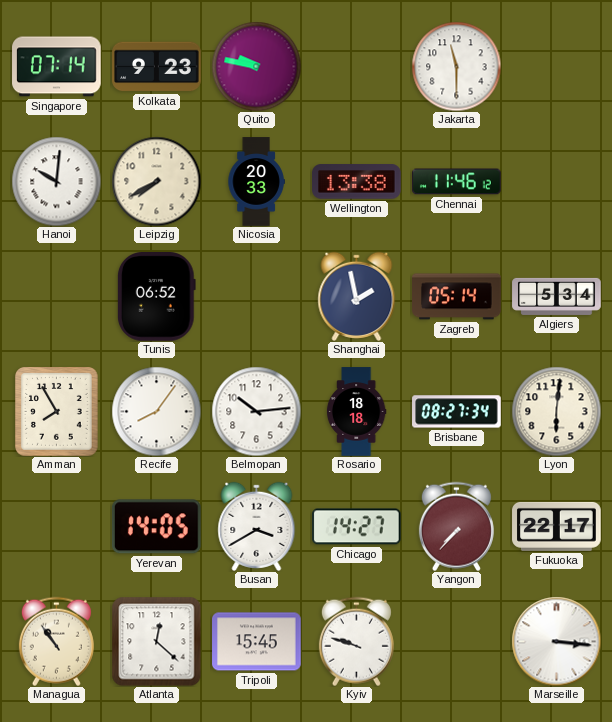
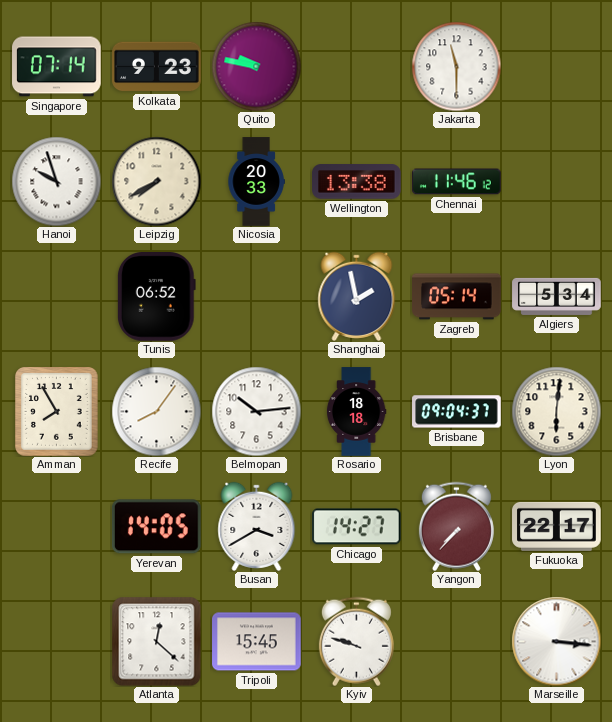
Hanoi: 10:01 -> 9:57
Brisbane: 08:27 -> 09:04
Managua: 10:54 -> none
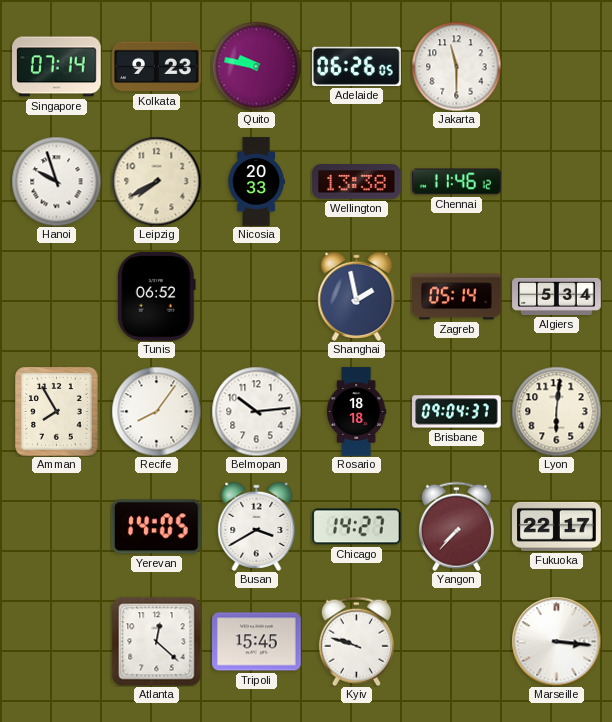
Adelaide: none -> 06:26
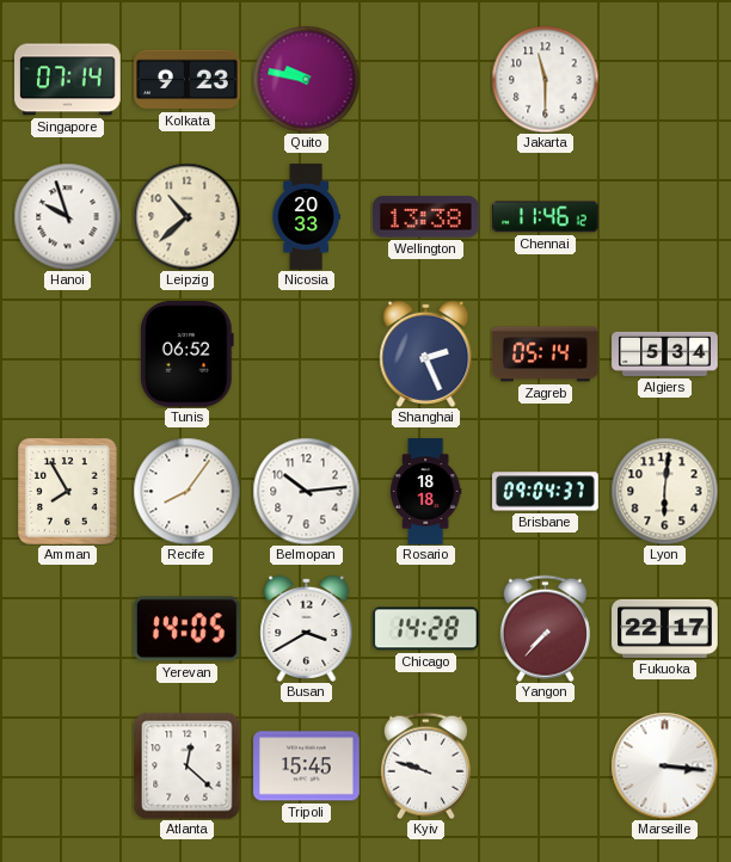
Adelaide: 06:26 -> none
Leipzig: 7:40 -> 10:38
Shanghai: 1:58 -> 2:26
Chicago: 14:27 -> 14:28
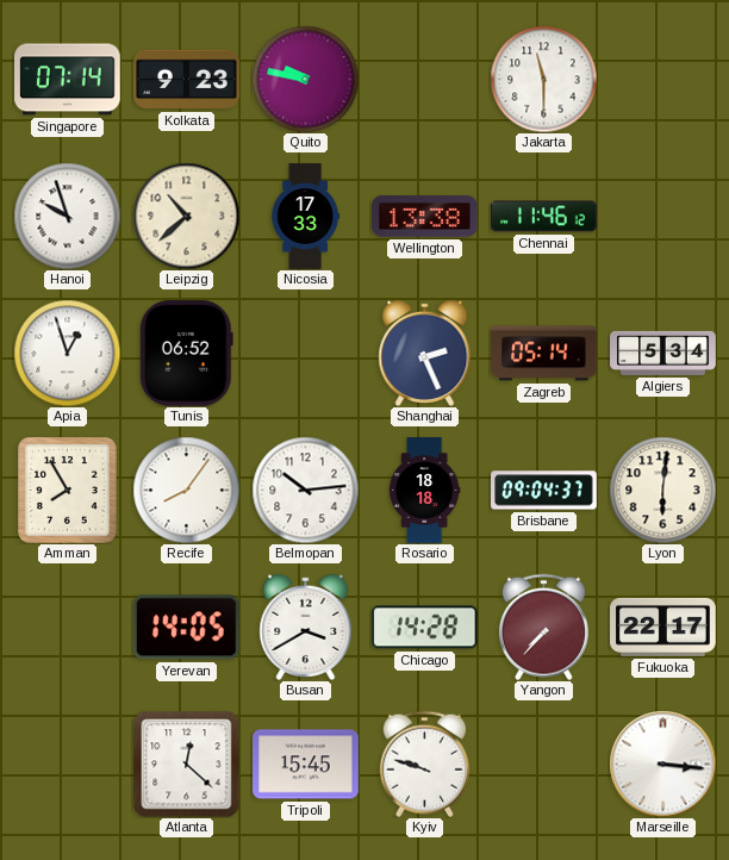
Nicosia: 20:33 -> 17:33
Apia: none -> 12:57
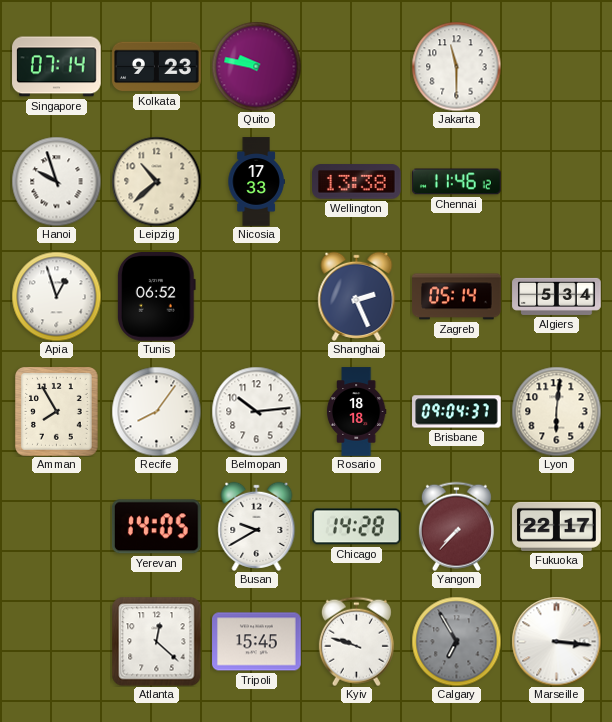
Busan: 3:40 -> 9:40
Calgary: none -> 6:55
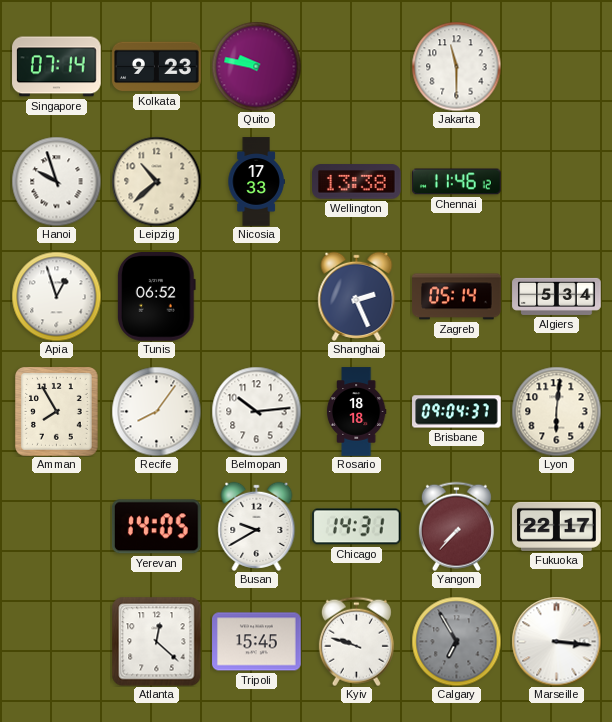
Chicago: 14:28 -> 14:31
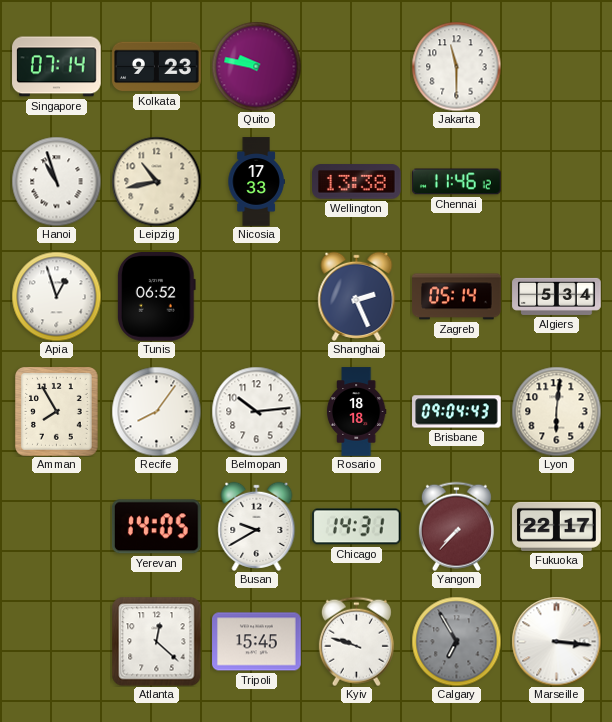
Hanoi: 9:57 -> 10:57
Leipzig: 10:38 -> 10:43
Brisbane: 09:04:37 -> 09:04:43
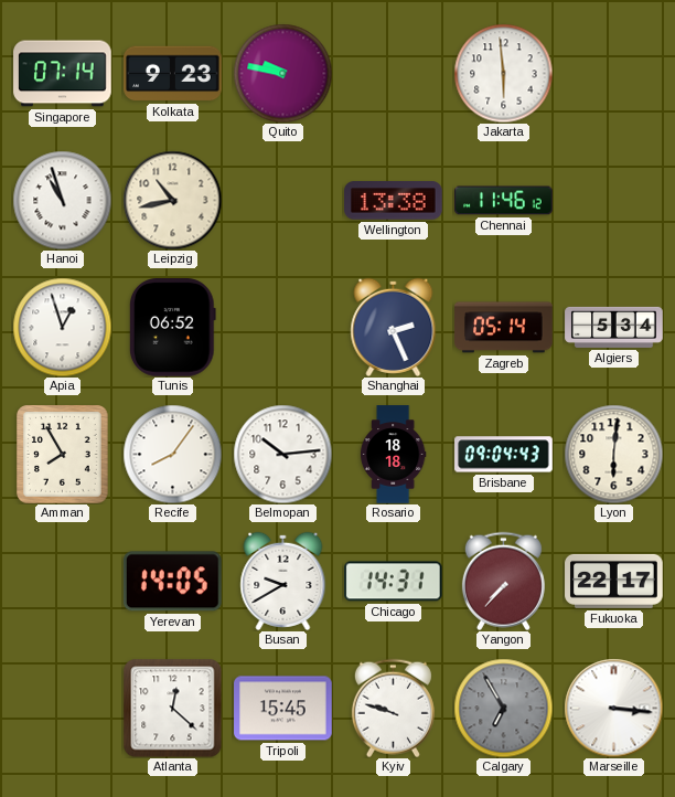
Jakarta: 11:30 -> 5:59
Nicosia: 17:33 -> none
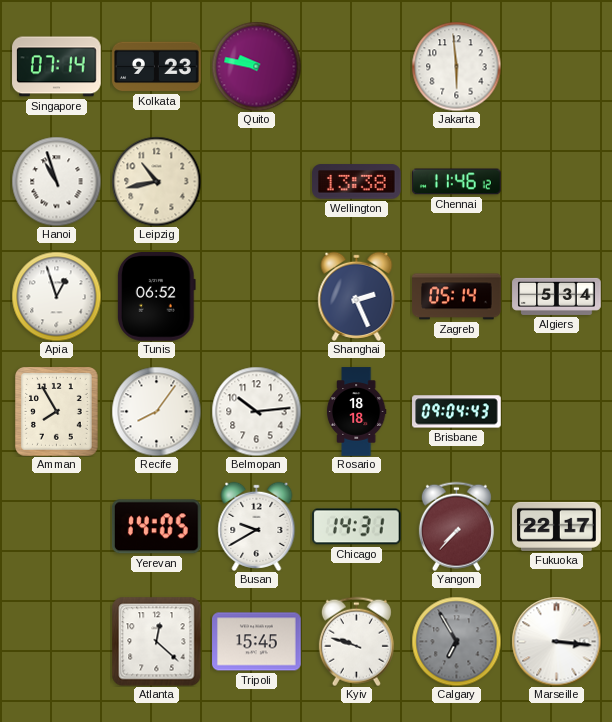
Lyon: 6:01 -> none
